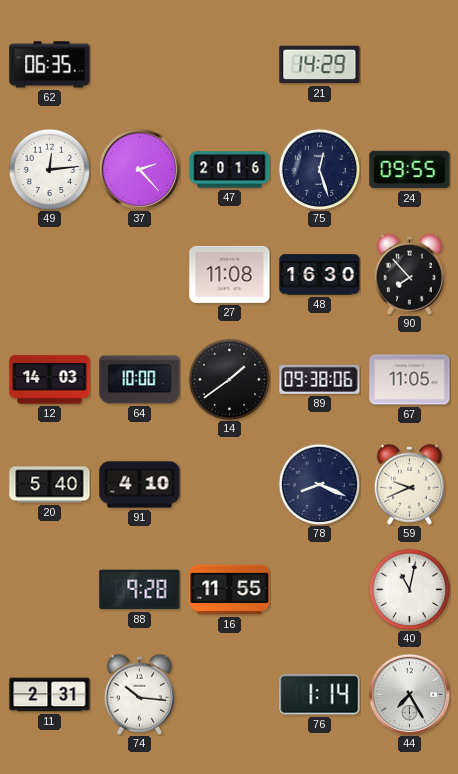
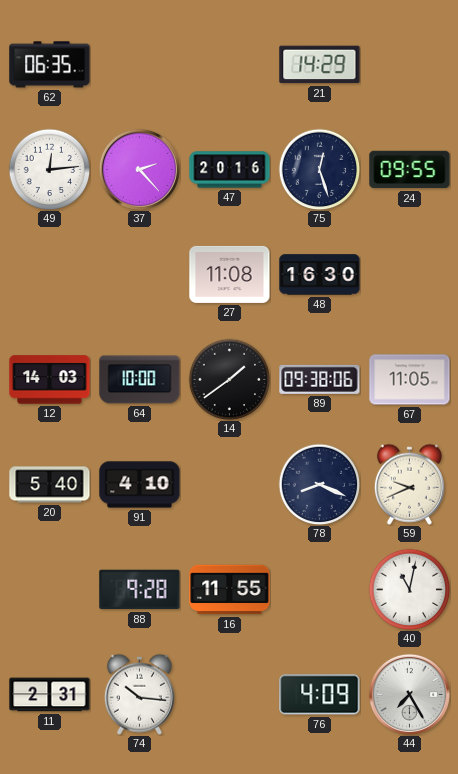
90: 7:53 -> none
76: 1:14 -> 4:09
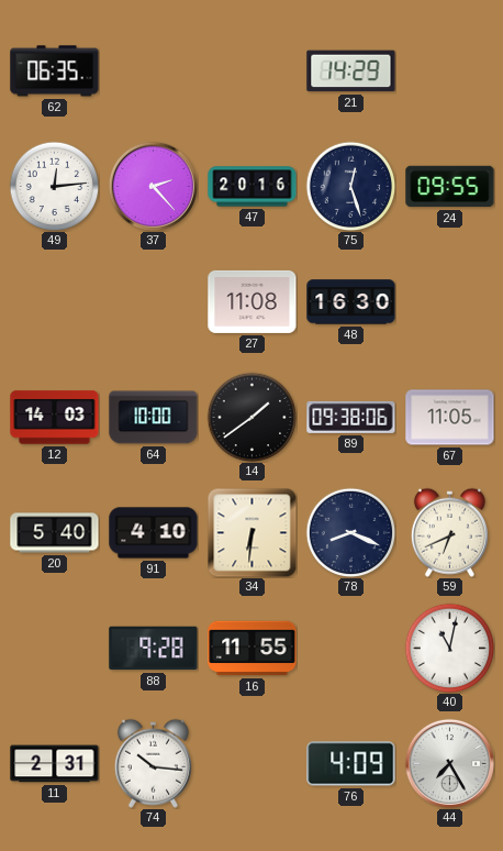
34: none -> 6:31
59: 9:41 -> 6:41
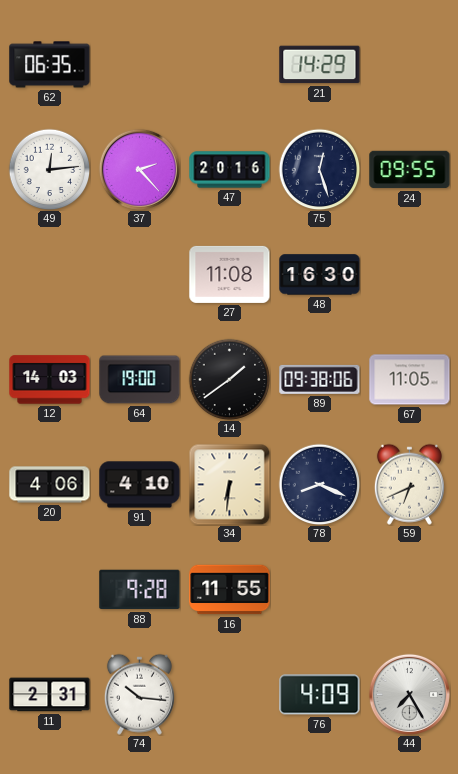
64: 10:00 -> 19:00
20: 5:40 -> 4:06
40: 11:02 -> none
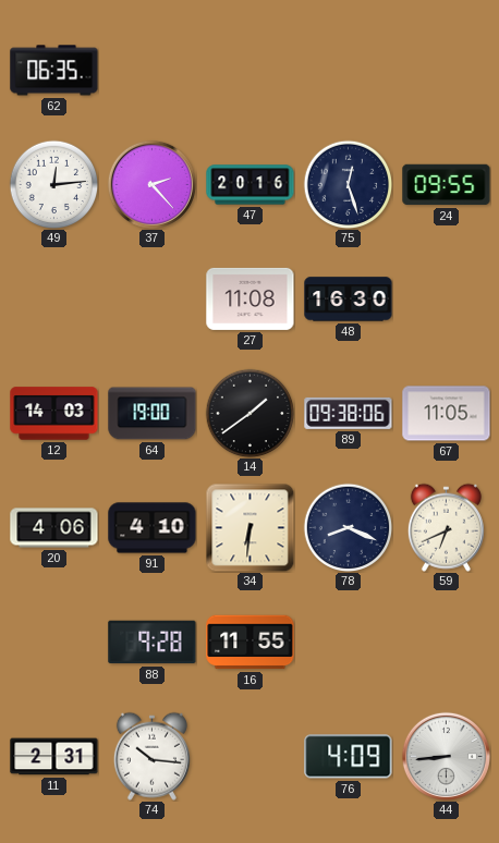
21: 14:29 -> none
44: 7:25 -> 8:44
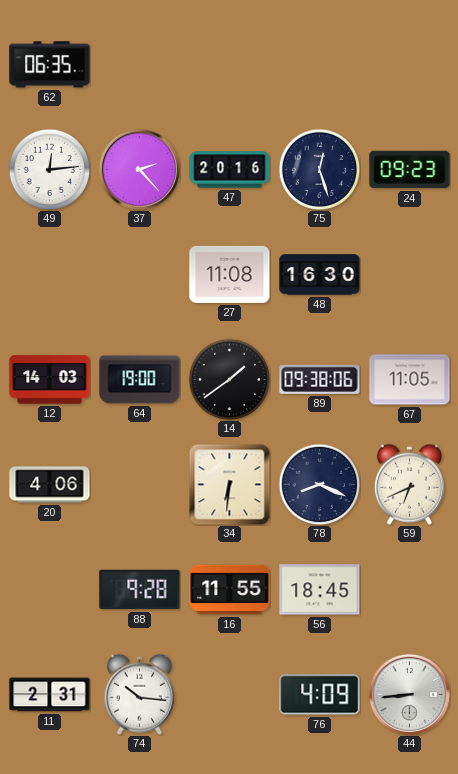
24: 09:55 -> 09:23
91: 4:10 -> none
56: none -> 18:45
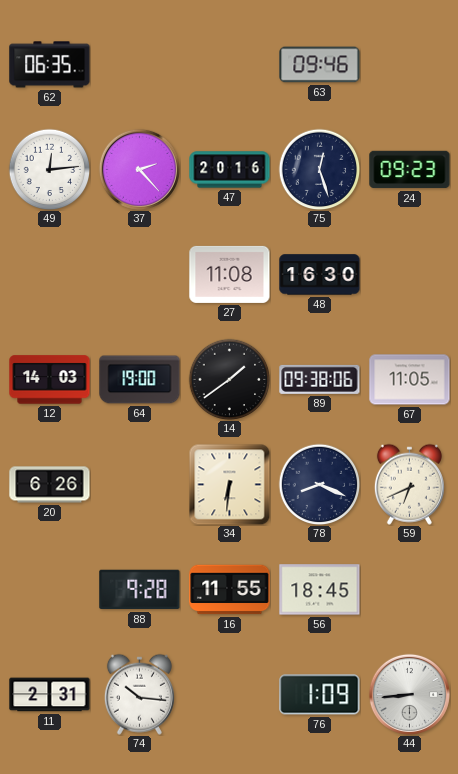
63: none -> 09:46
20: 4:06 -> 6:26
76: 4:09 -> 1:09
